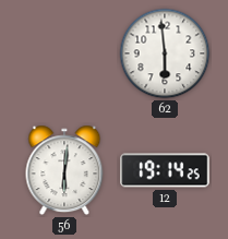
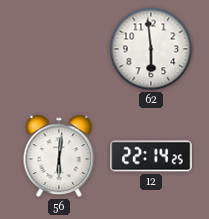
12: 19:14 -> 22:14
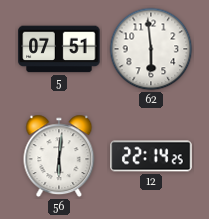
5: none -> 07:51
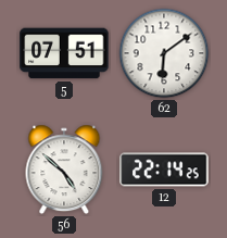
62: 5:59 -> 6:09
56: 6:01 -> 4:52
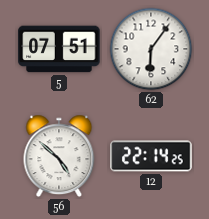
62: 6:09 -> 6:06
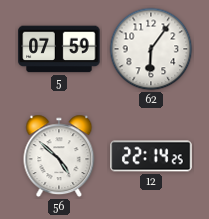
5: 07:51 -> 07:59
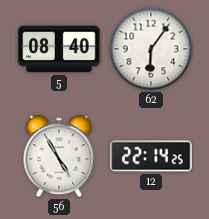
5: 07:59 -> 08:40
56: 4:52 -> 4:55
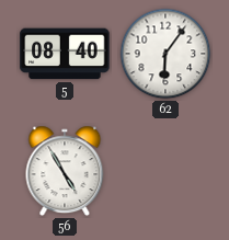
12: 22:14 -> none
